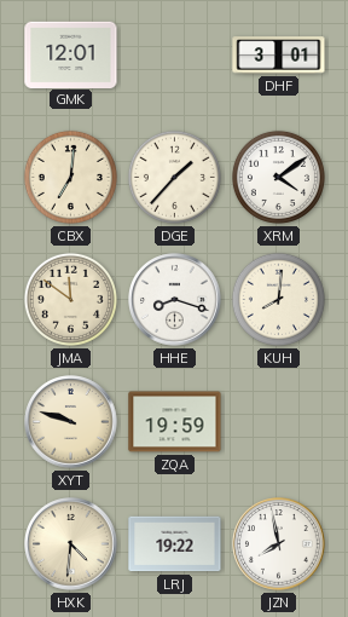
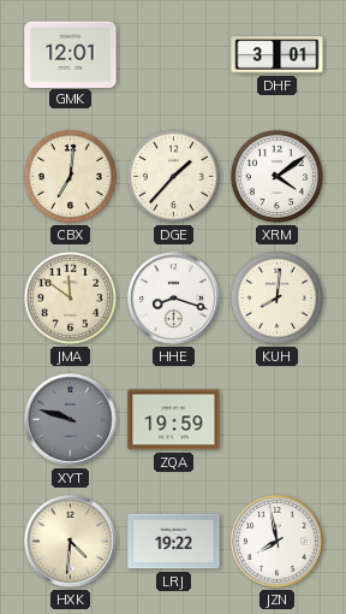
XYT dial: cream -> grey
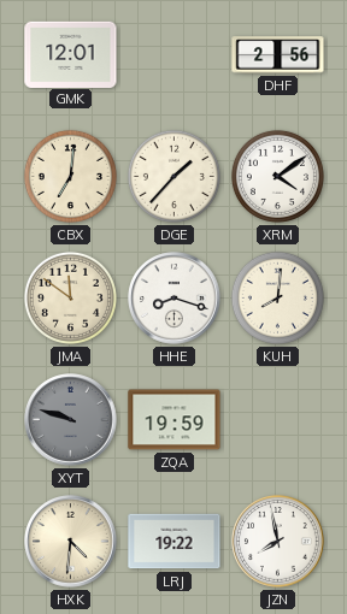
DHF: 3:01 -> 2:56
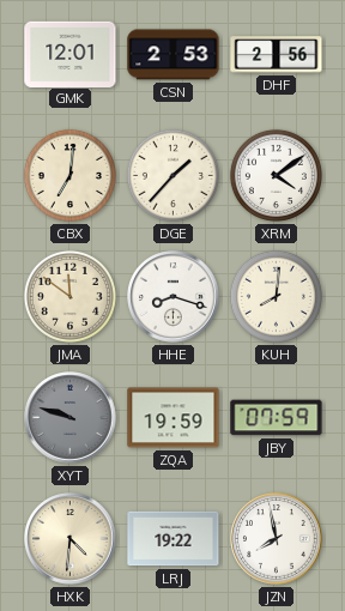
CSN: none -> 2:53
JBY: none -> 07:59
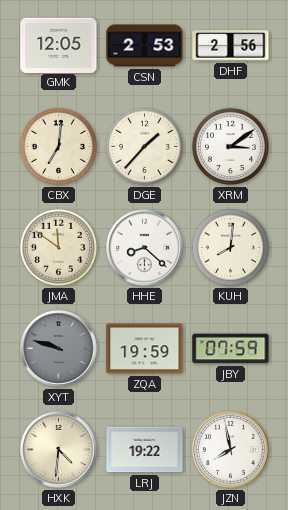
GMK: 12:01 -> 12:05
XRM: 4:09 -> 3:09
HHE: 8:18 -> 8:22
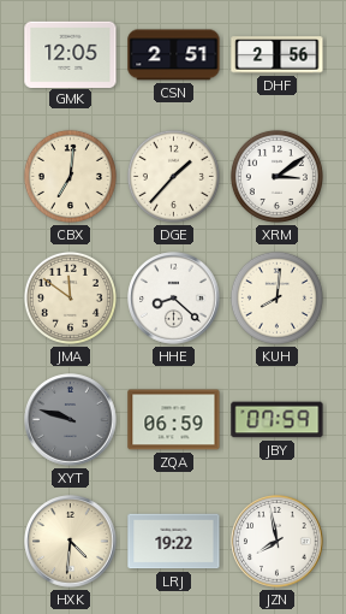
CSN: 2:53 -> 2:51
ZQA: 19:59 -> 06:59
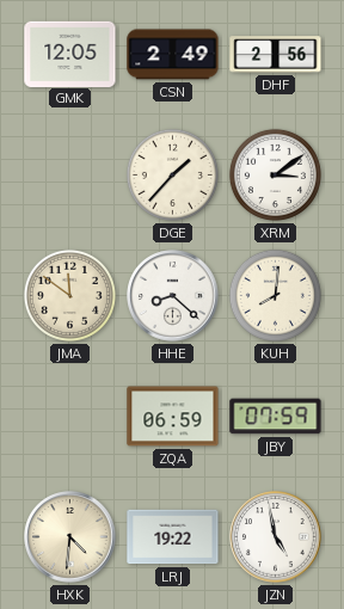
CSN: 2:51 -> 2:49
CBX: 7:01 -> none
XYT: 9:48 -> none
JZN: 7:58 -> 4:58
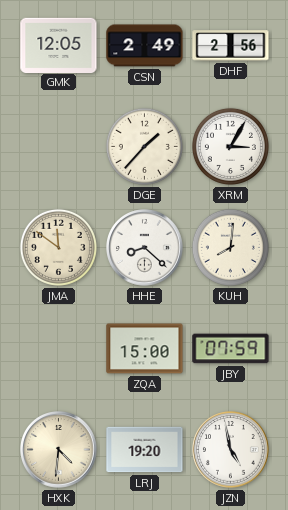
XRM: 3:09 -> 3:05
ZQA: 06:59 -> 15:00
LRJ: 19:22 -> 19:20
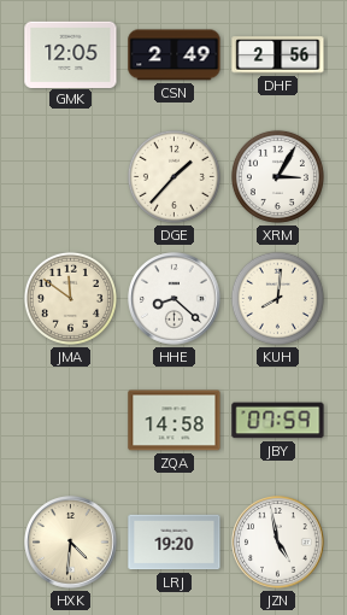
ZQA: 15:00 -> 14:58
